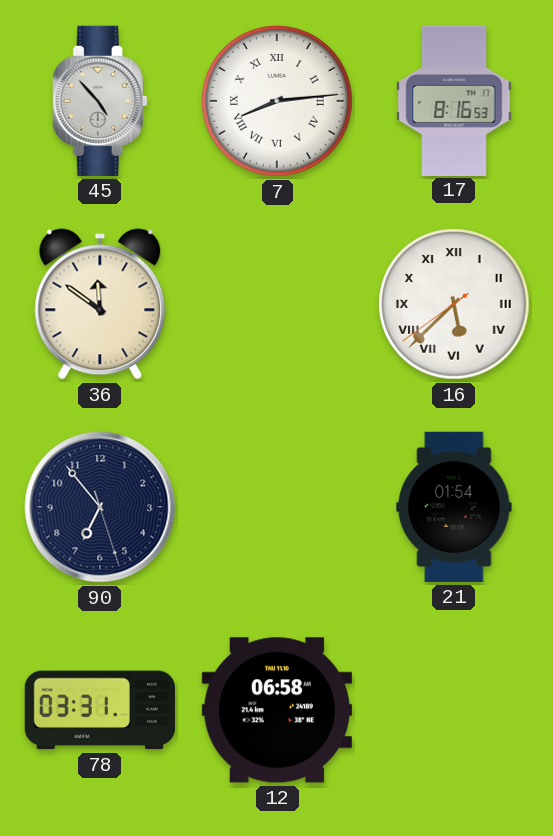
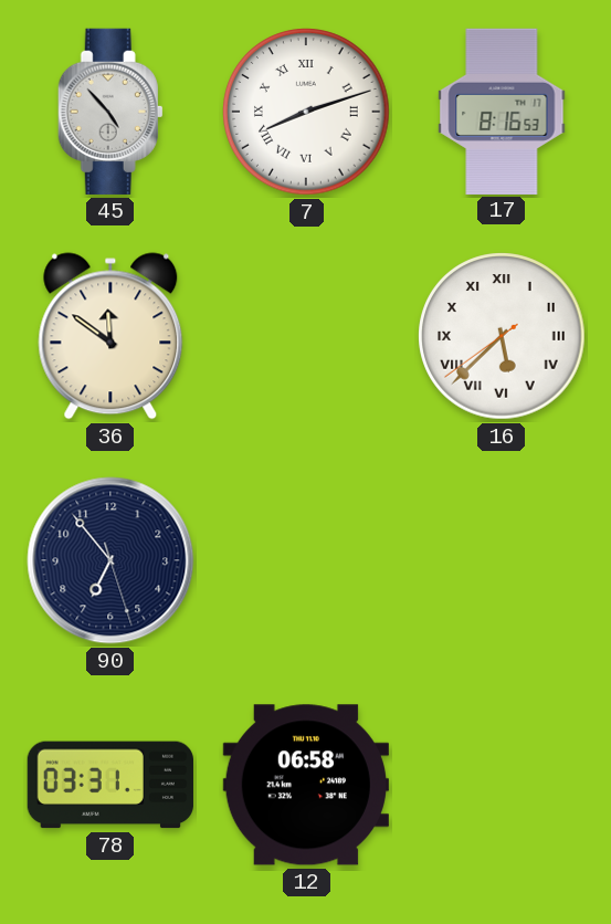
7: 8:14 -> 8:12
21: 01:54 -> none
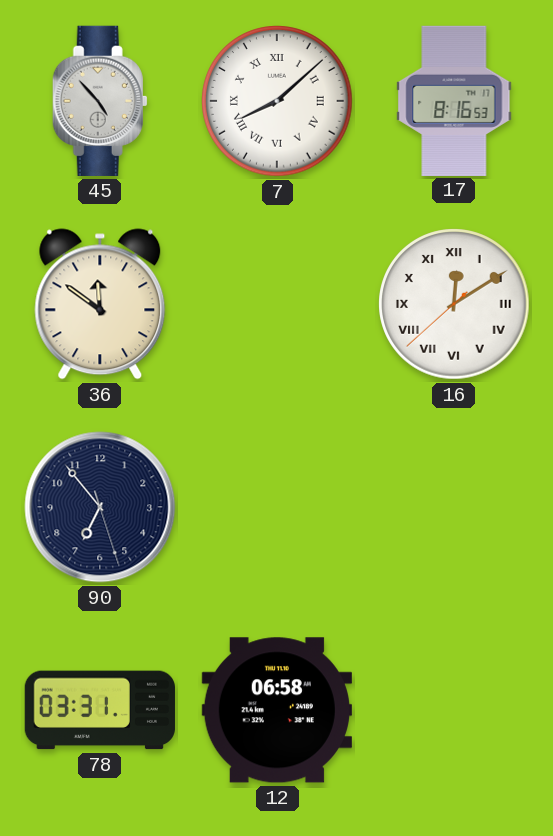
7: 8:12 -> 8:08
16: 5:37 -> 12:09
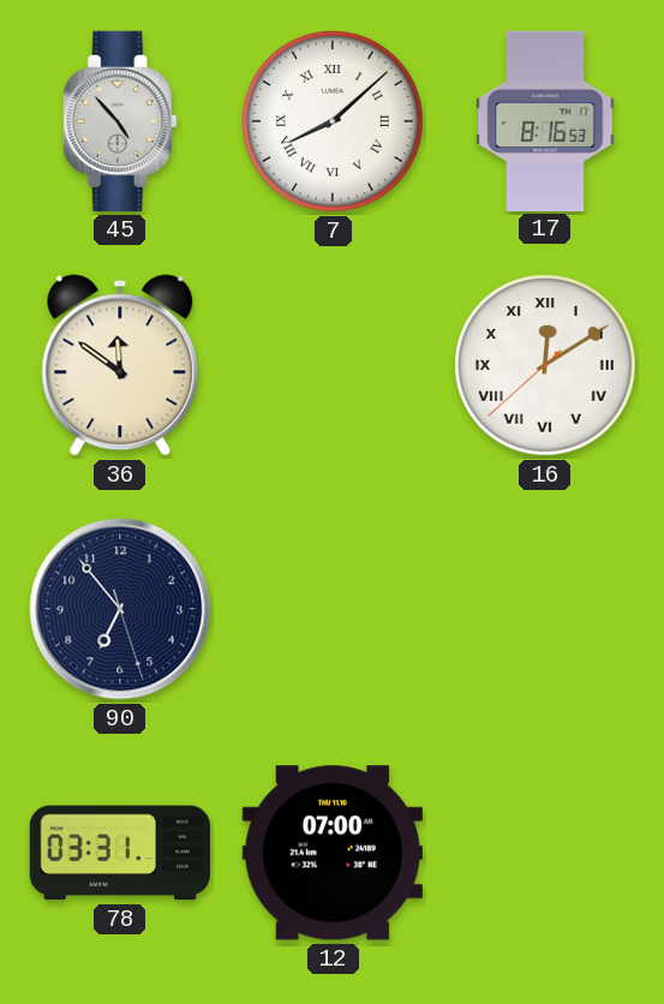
12: 06:58 -> 07:00
